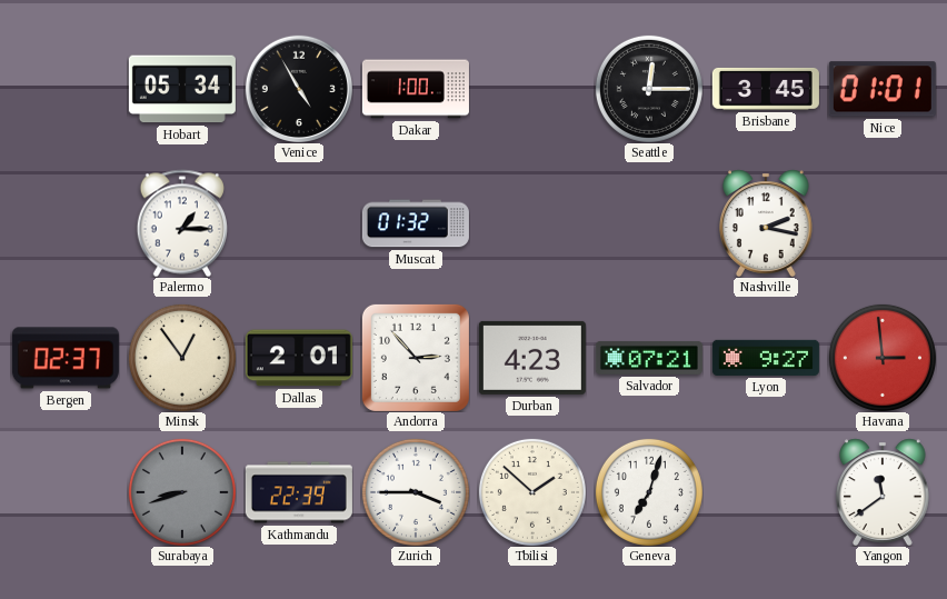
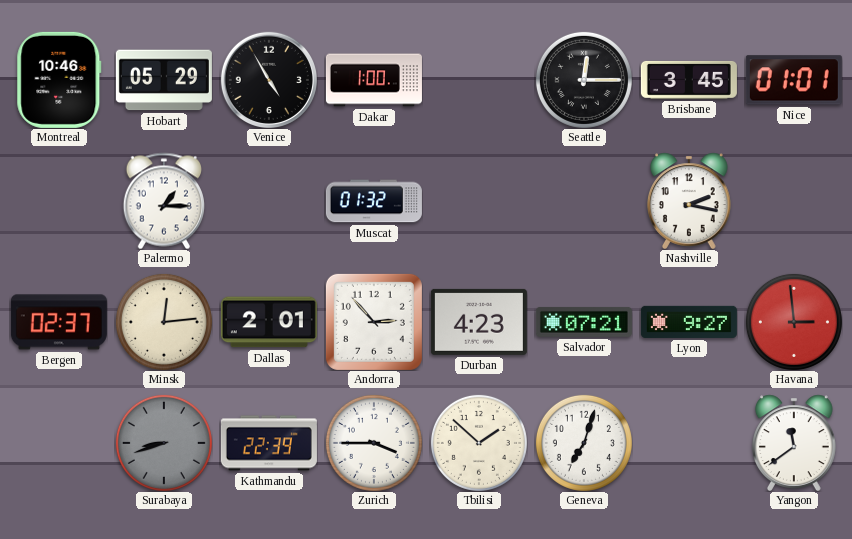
Montreal: none -> 10:46
Hobart: 05:34 -> 05:29
Minsk: 12:54 -> 12:14
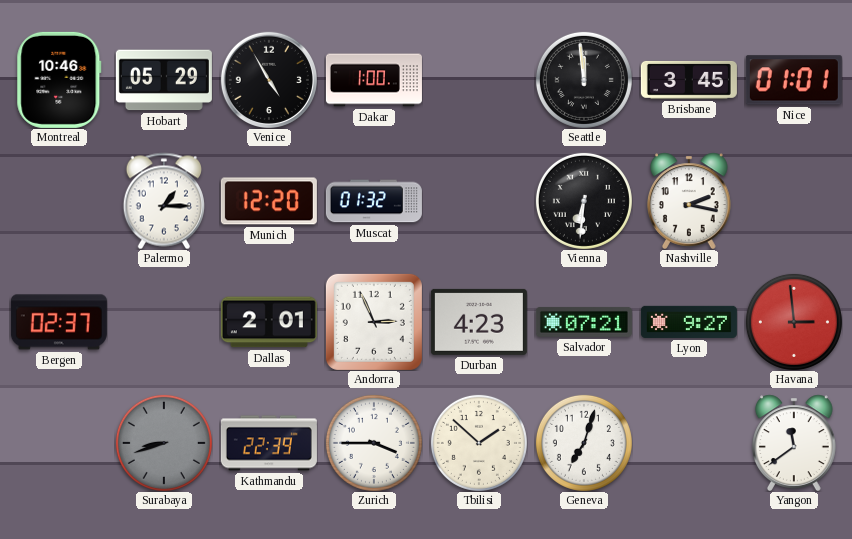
Seattle: 12:15 -> 11:59
Munich: none -> 12:20
Vienna: none -> 6:31
Minsk: 12:14 -> none
Andorra: 2:53 -> 2:56
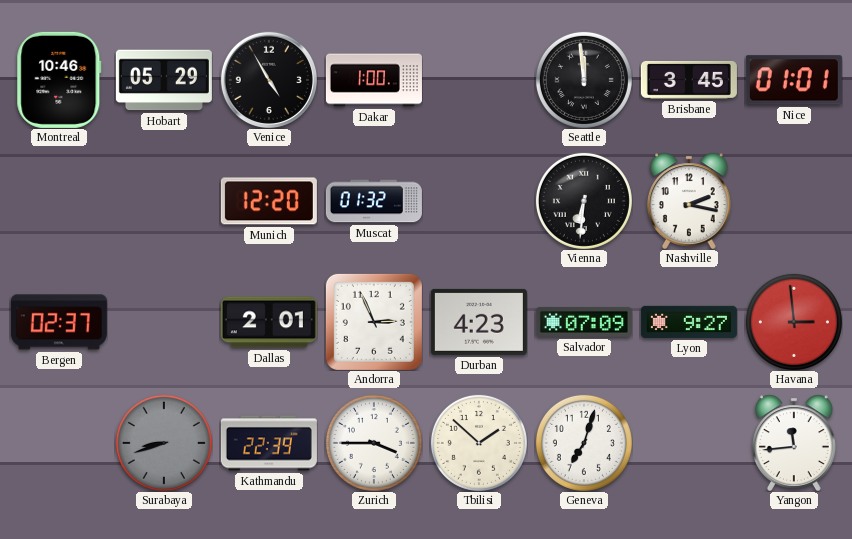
Palermo: 1:15 -> none
Salvador: 07:21 -> 07:09
Yangon: 11:39 -> 11:44
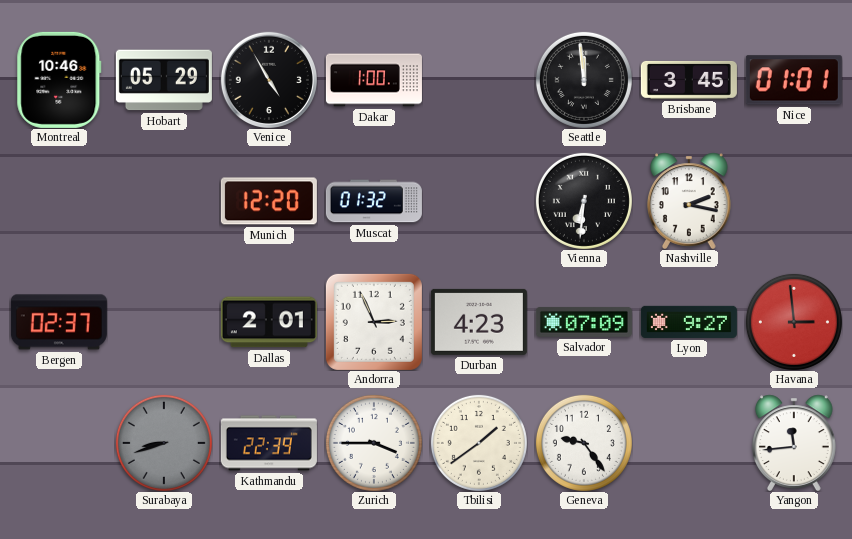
Tbilisi: 1:52 -> 1:39
Geneva: 7:03 -> 9:24
